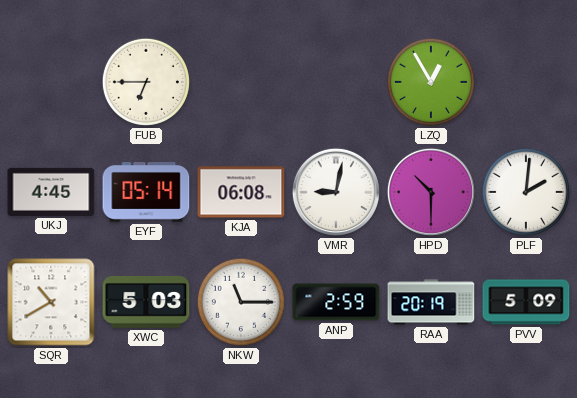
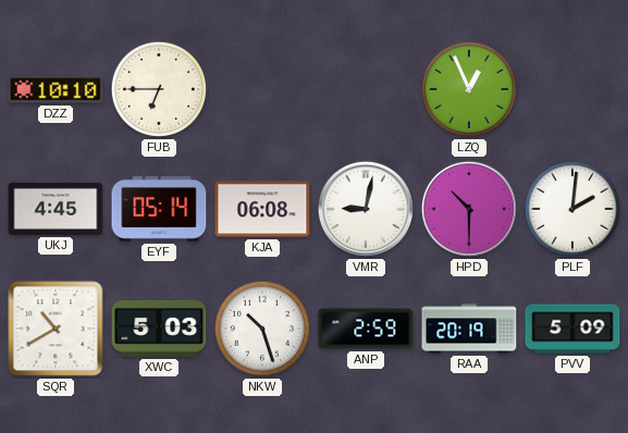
DZZ: none -> 10:10
LZQ: 12:55 -> 12:56
NKW: 11:15 -> 10:27
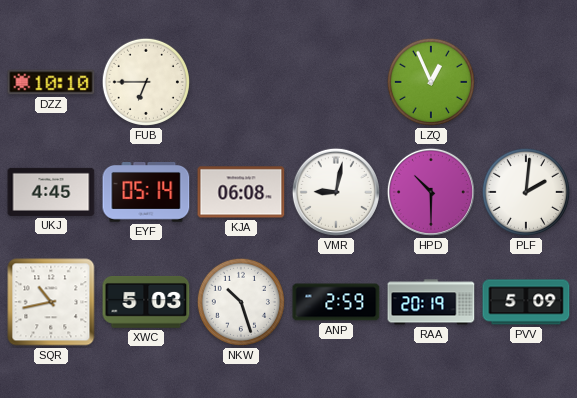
SQR: 10:40 -> 10:43
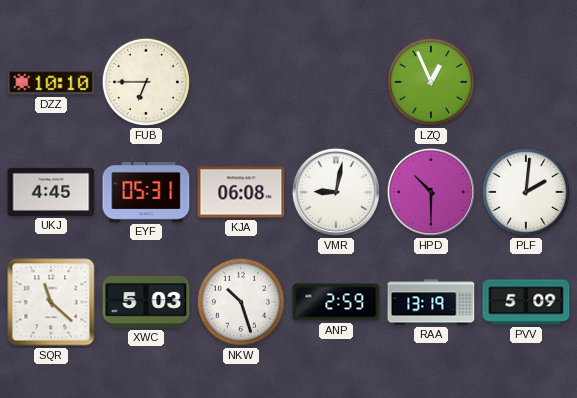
EYF: 05:14 -> 05:31
SQR: 10:43 -> 11:22
RAA: 20:19 -> 13:19
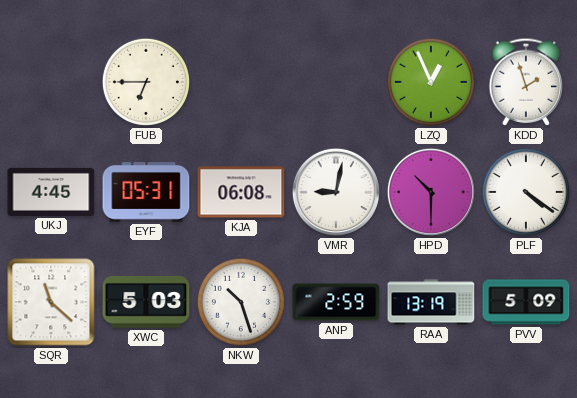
DZZ: 10:10 -> none
KDD: none -> 1:57
PLF: 2:01 -> 4:21
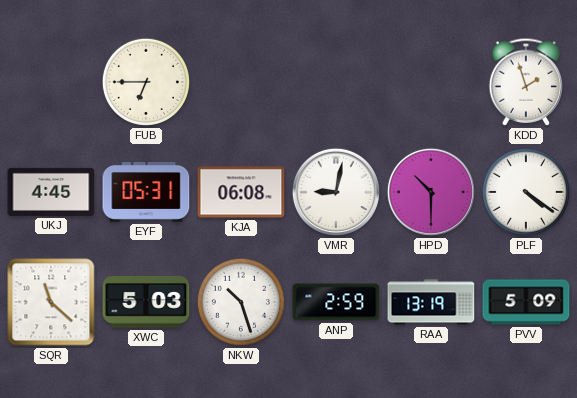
LZQ: 12:56 -> none
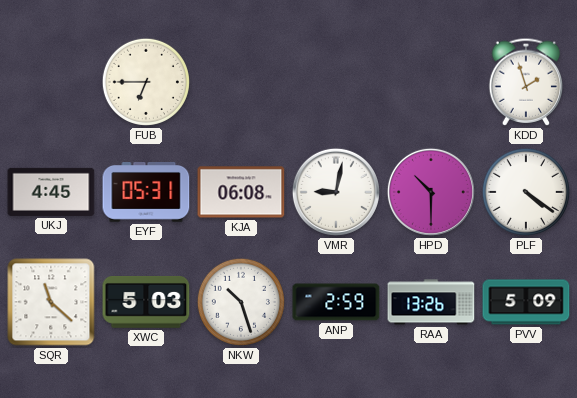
RAA: 13:19 -> 13:26
